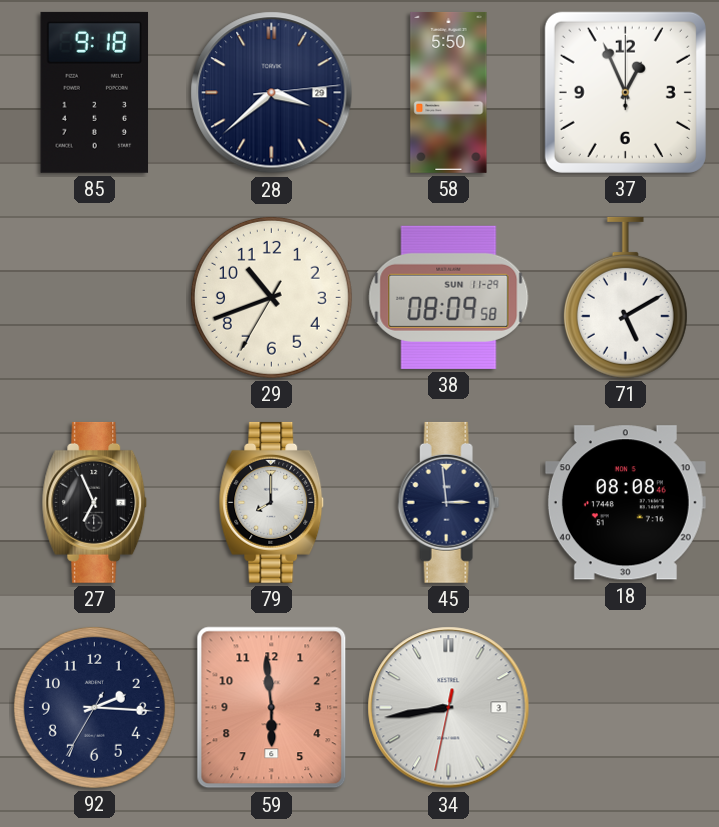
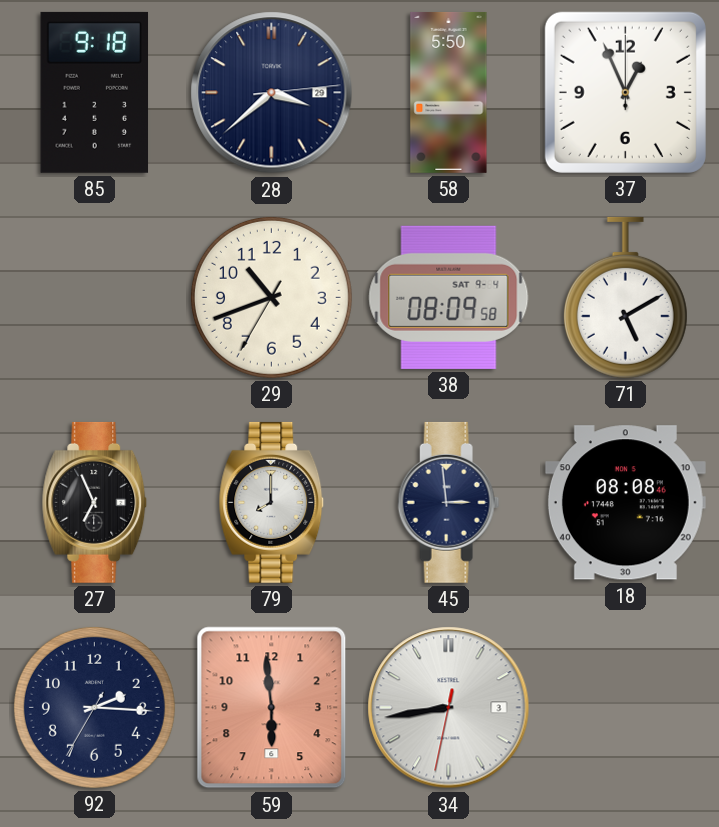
38 date: SUN 11-29 -> SAT 9-4
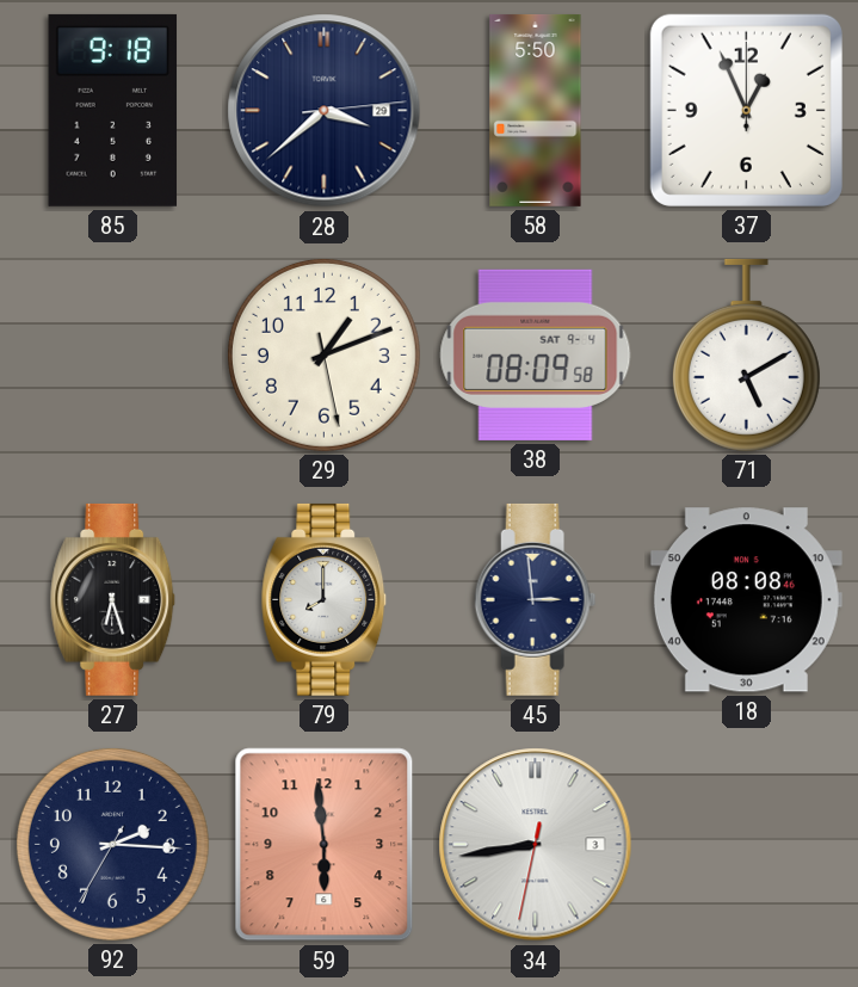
29: 10:41 -> 1:11
27: 6:56 -> 6:27
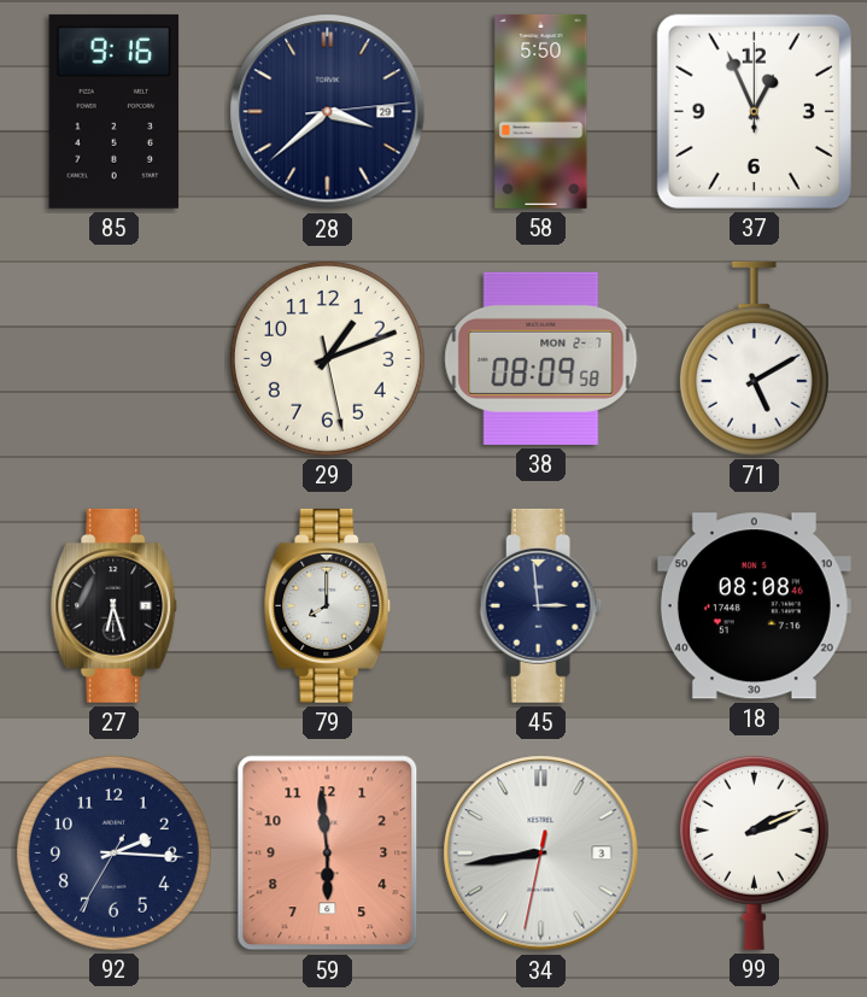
85: 9:18 -> 9:16
38 date: SAT 9-4 -> MON 2-7
99: none -> 2:11
